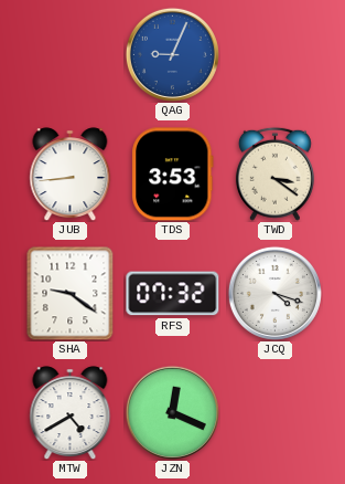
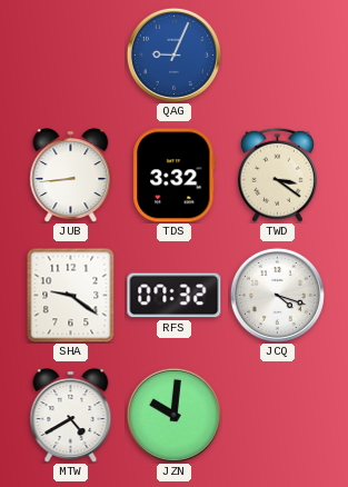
TDS: 3:53 -> 3:32
JZN: 12:19 -> 10:01
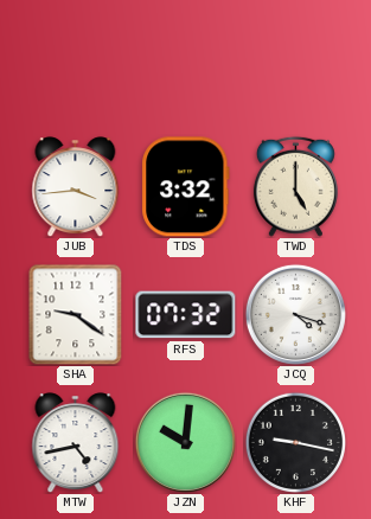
QAG: 9:04 -> none
JUB: 8:44 -> 3:44
TWD: 3:21 -> 5:00
MTW: 4:40 -> 4:43
KHF: none -> 9:17
